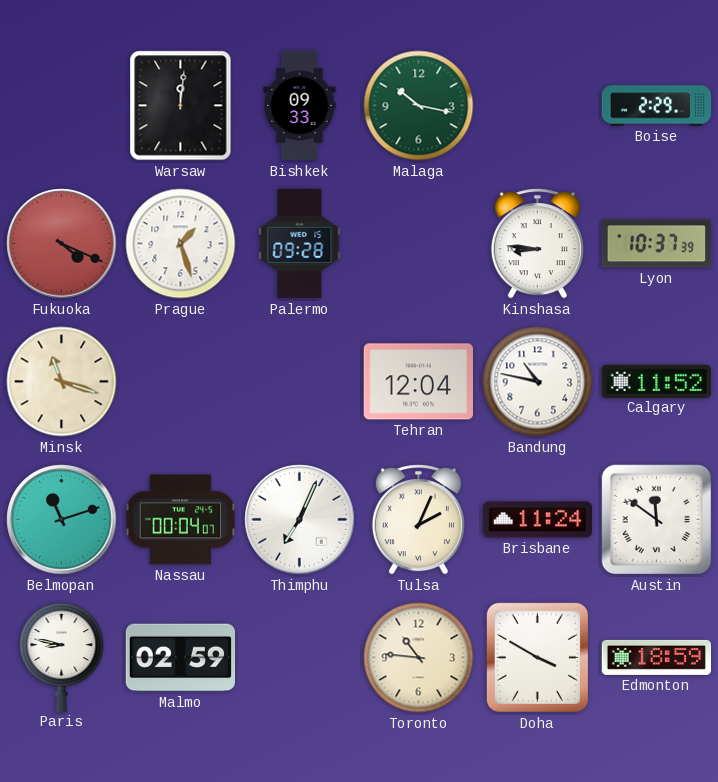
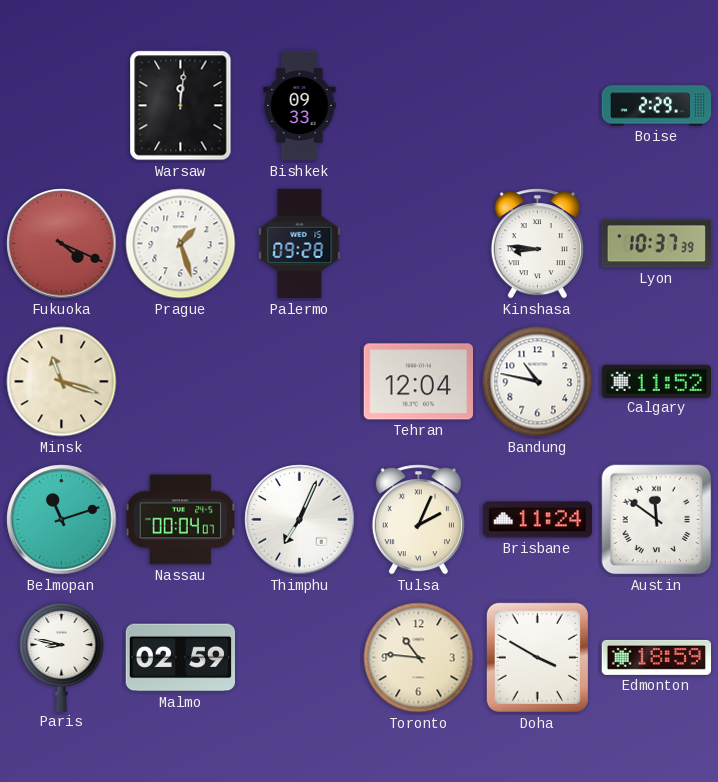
Malaga: 10:17 -> none
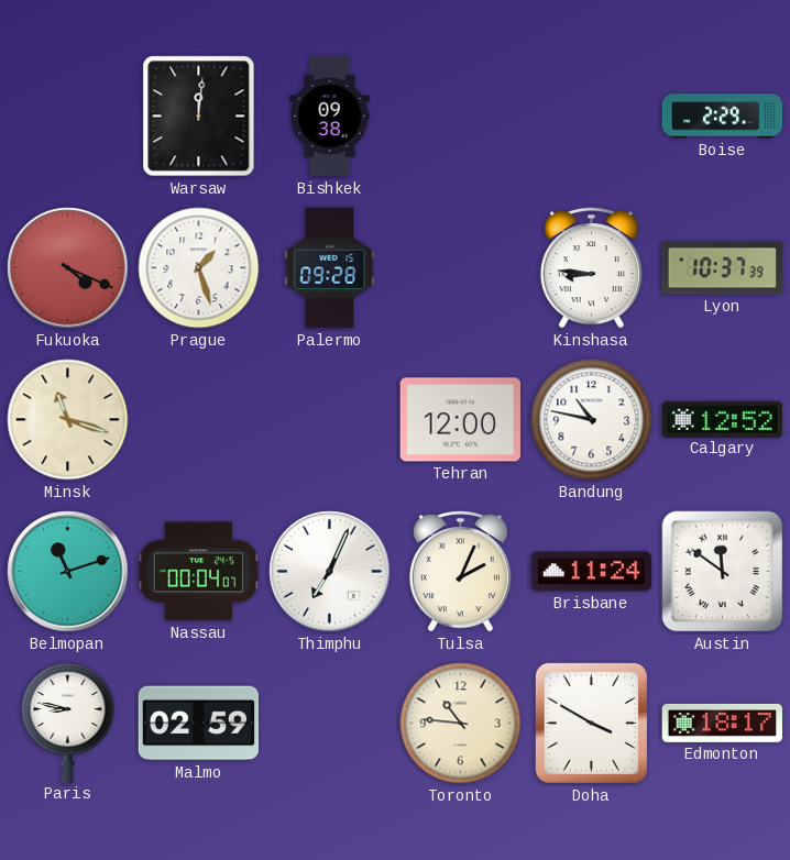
Bishkek: 09:33 -> 09:38
Tehran: 12:04 -> 12:00
Calgary: 11:52 -> 12:52
Edmonton: 18:59 -> 18:17
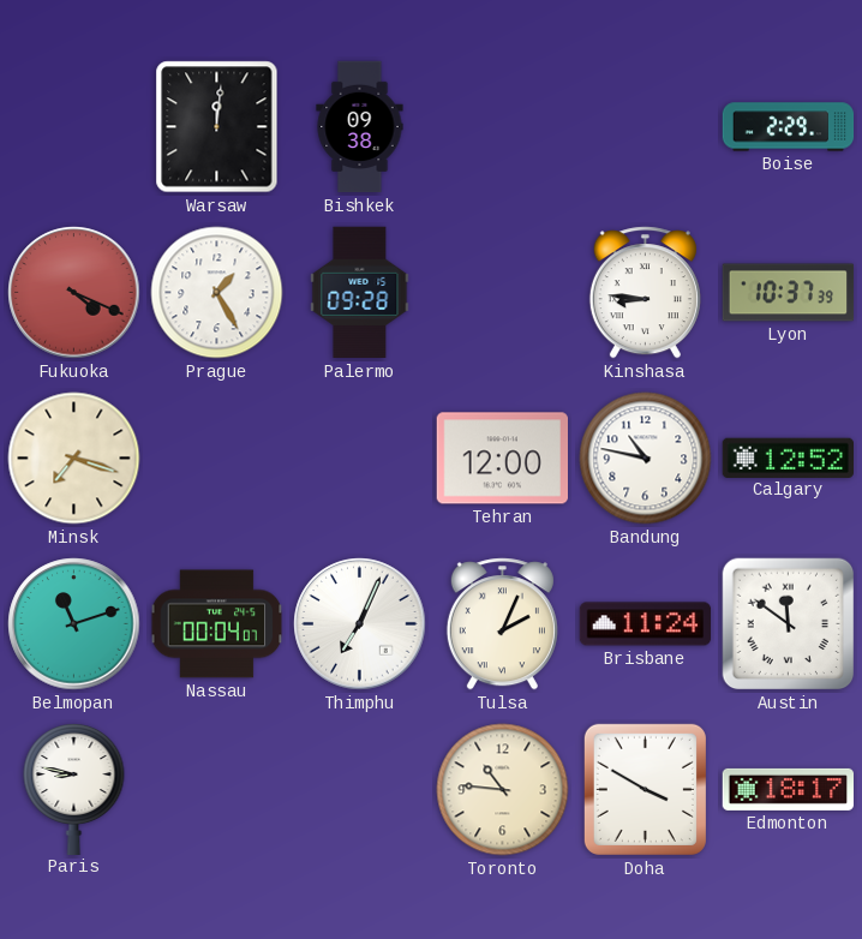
Prague: 1:27 -> 1:25
Minsk: 11:18 -> 7:18
Malmo: 02:59 -> none
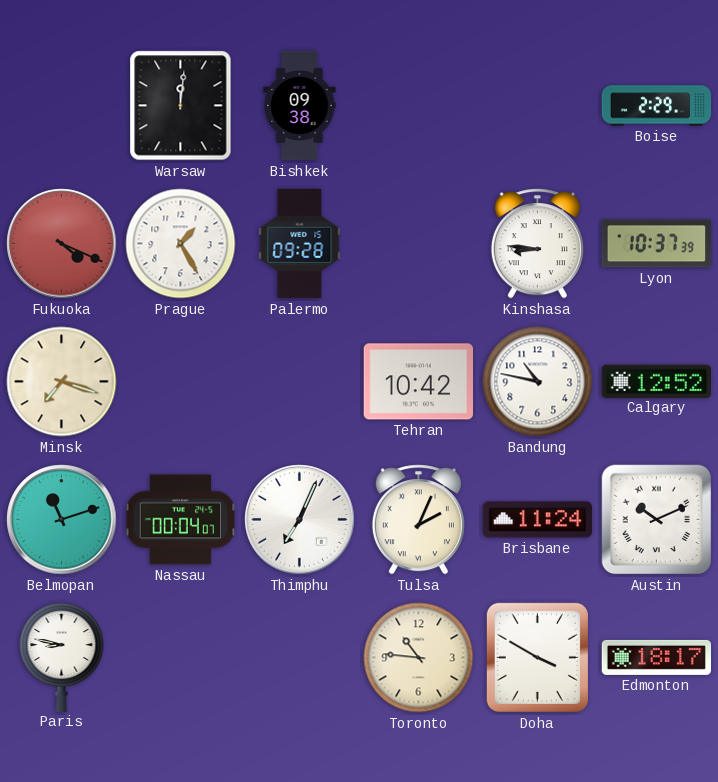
Tehran: 12:00 -> 10:42
Austin: 11:51 -> 10:11
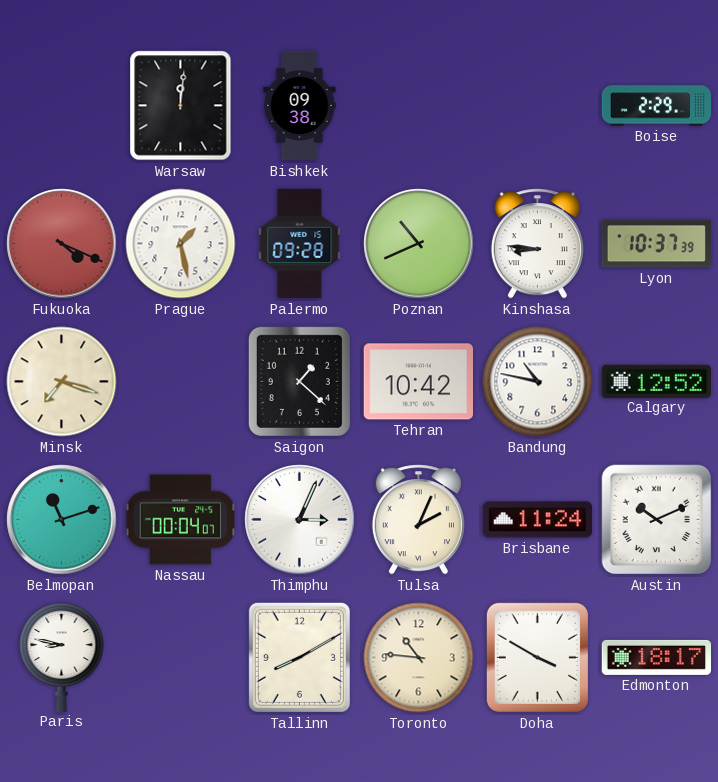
Prague: 1:25 -> 1:28
Poznan: none -> 10:41
Saigon: none -> 1:22
Thimphu: 7:04 -> 3:04
Tallinn: none -> 8:10
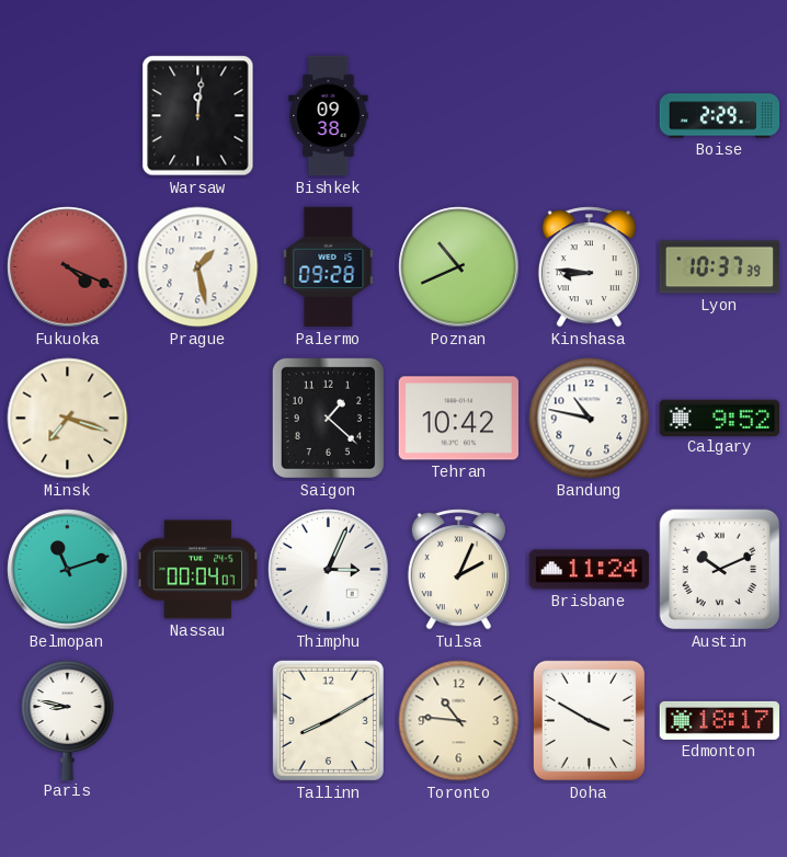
Calgary: 12:52 -> 9:52
